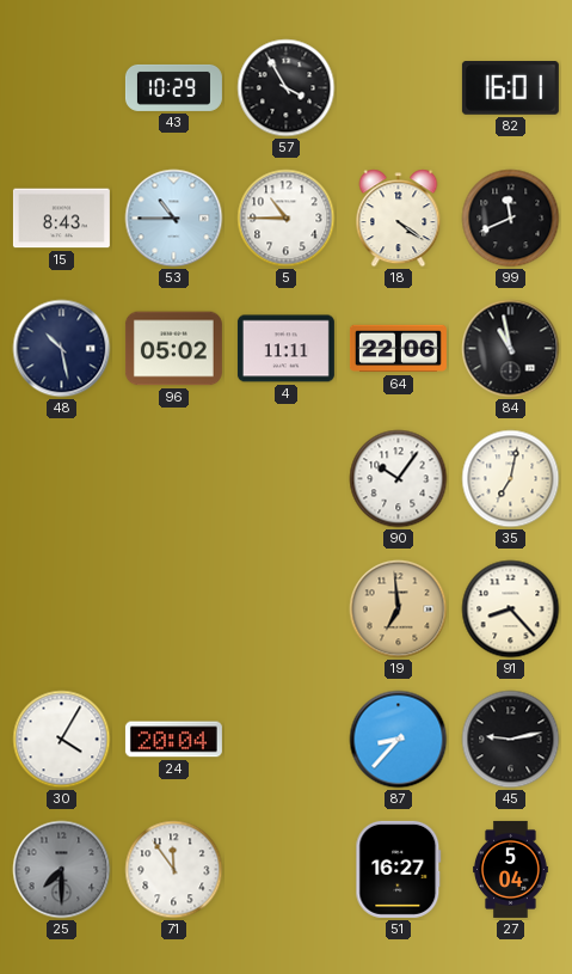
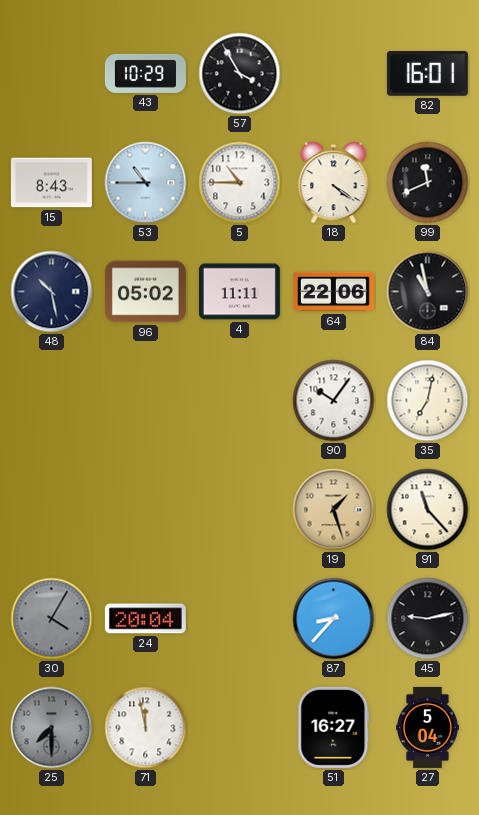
19: 6:59 -> 1:27
91: 8:23 -> 11:23
30 dial: white -> grey
71: 11:54 -> 11:58
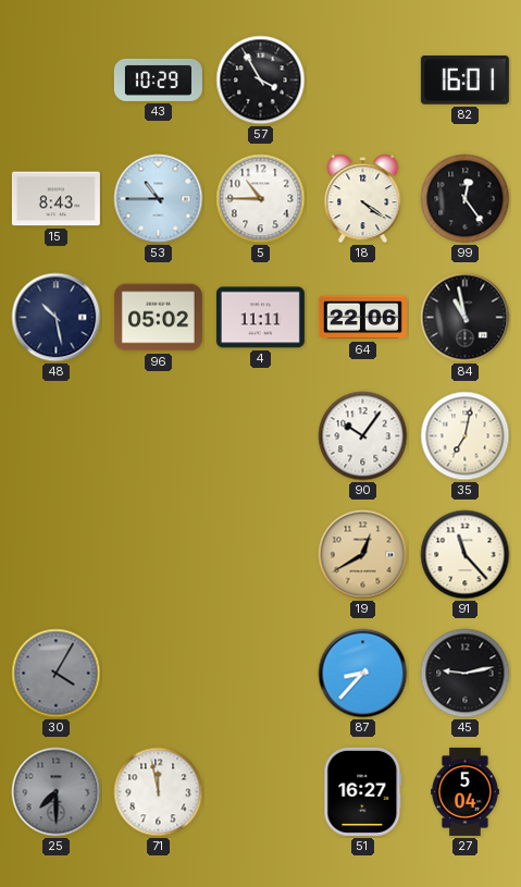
99: 11:41 -> 12:24
19: 1:27 -> 12:40
24: 20:04 -> none
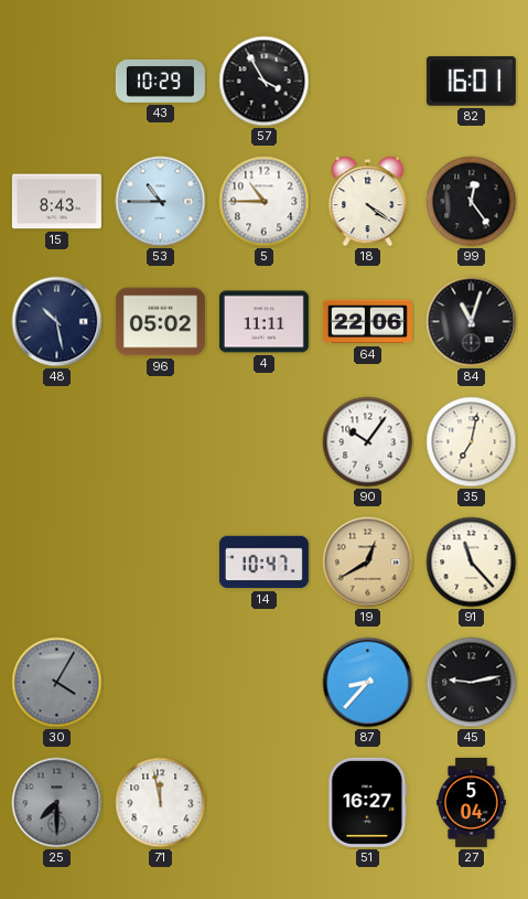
84: 10:58 -> 11:03
14: none -> 10:47
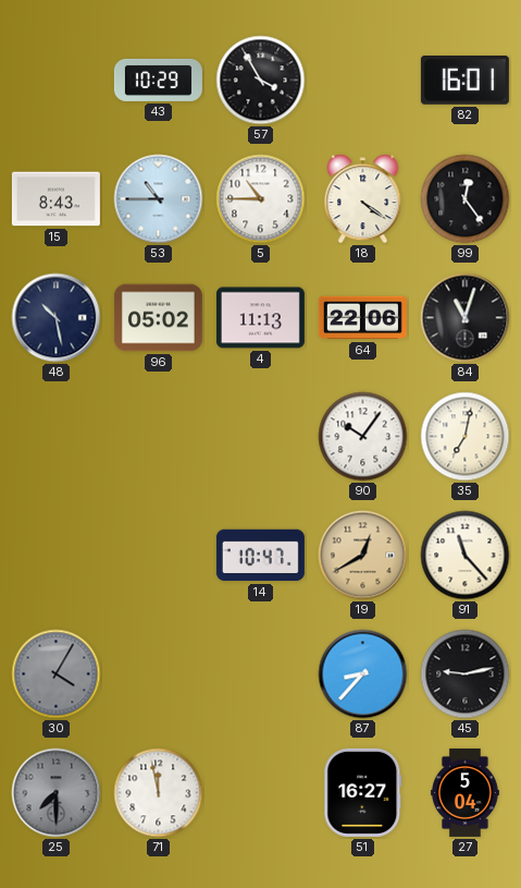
4: 11:11 -> 11:13
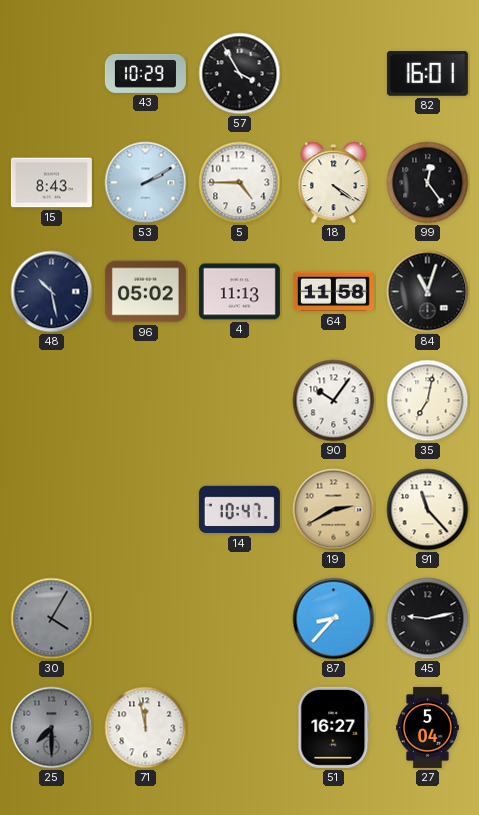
53: 10:45 -> 2:10
5: 10:45 -> 4:45
64: 22:06 -> 11:58
19: 12:40 -> 2:40
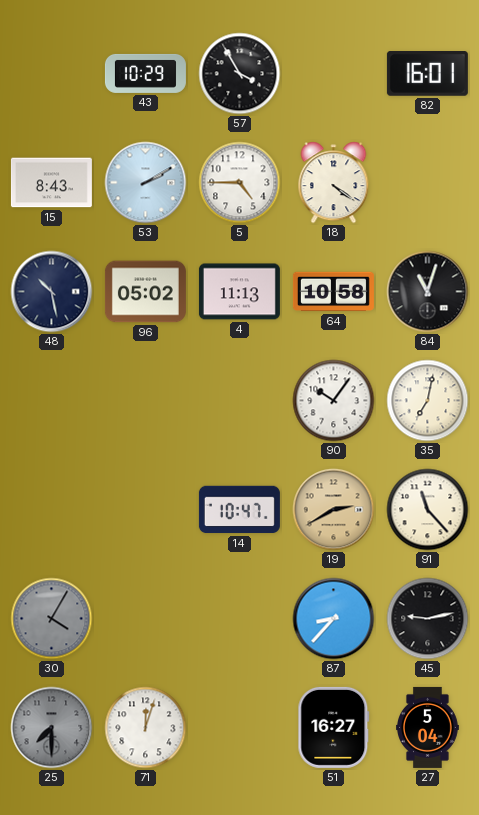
99: 12:24 -> none
64: 11:58 -> 10:58
71: 11:58 -> 12:03
